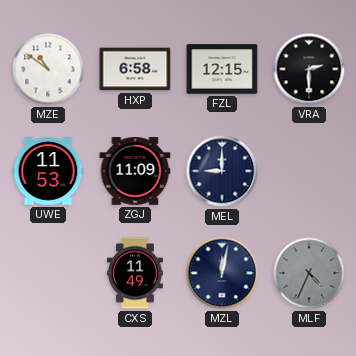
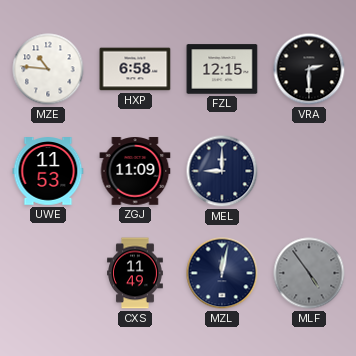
MZE: 10:51 -> 10:46
MLF: 4:34 -> 4:54
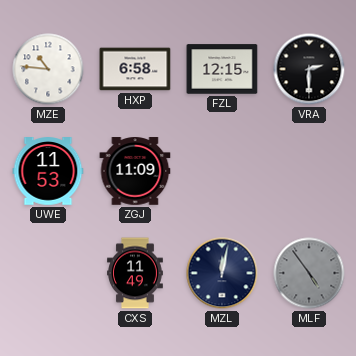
MEL: 9:00 -> none
